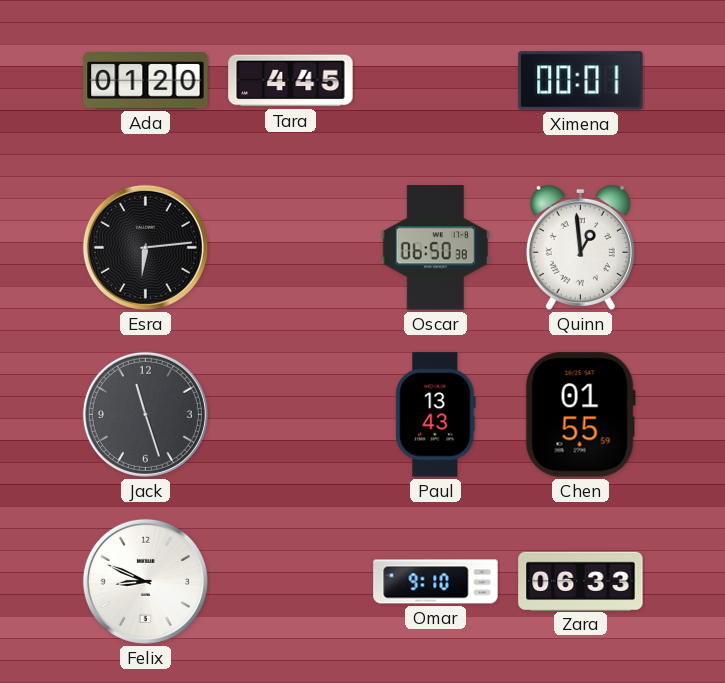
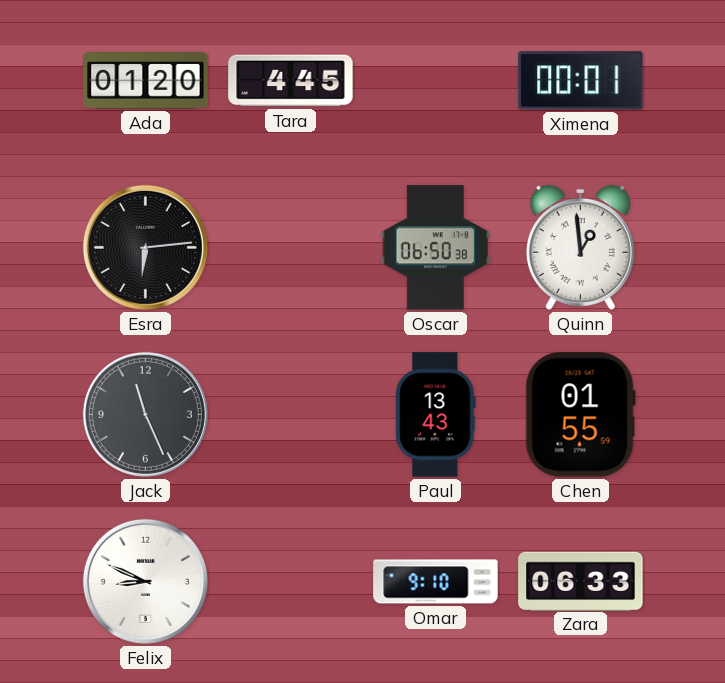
Jack: 11:27 -> 11:26
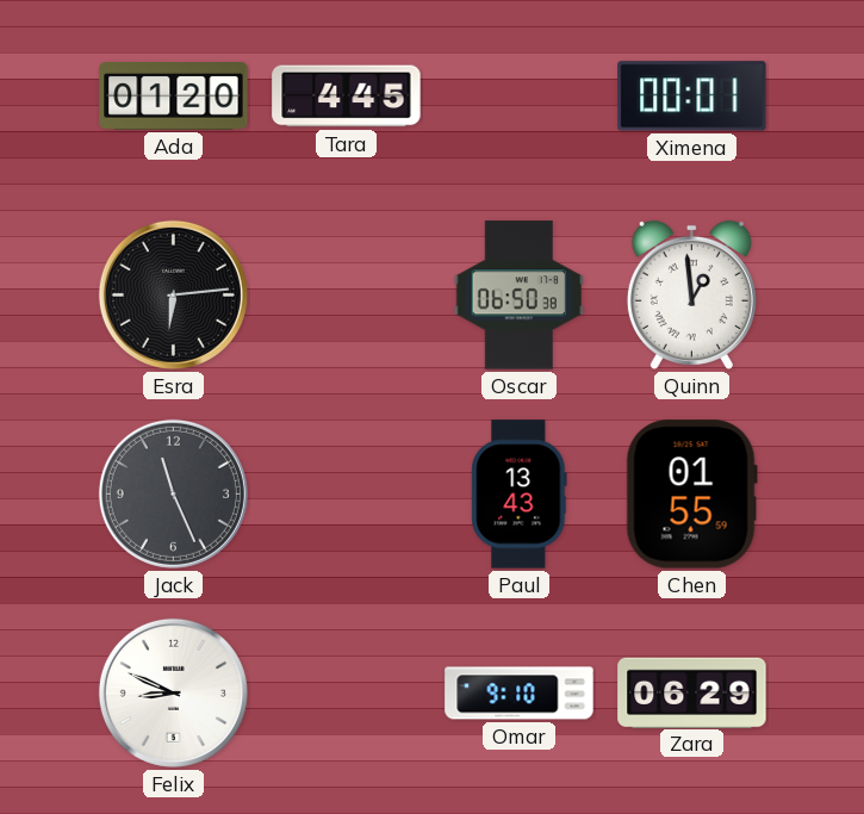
Zara: 06:33 -> 06:29
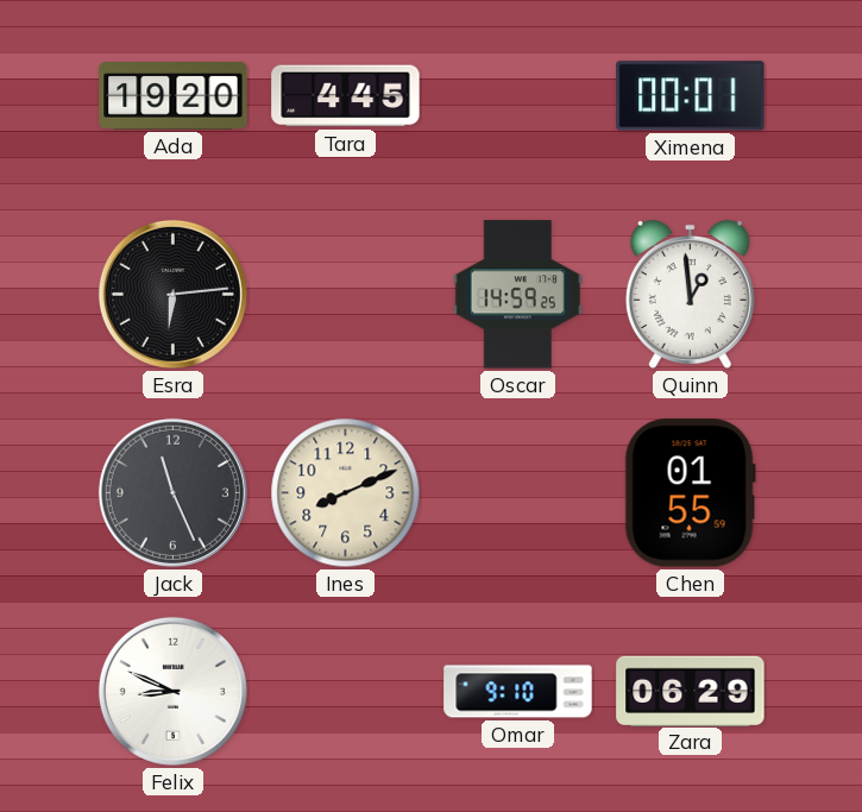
Ada: 01:20 -> 19:20
Oscar: 06:50 -> 14:59
Ines: none -> 8:11
Paul: 13:43 -> none
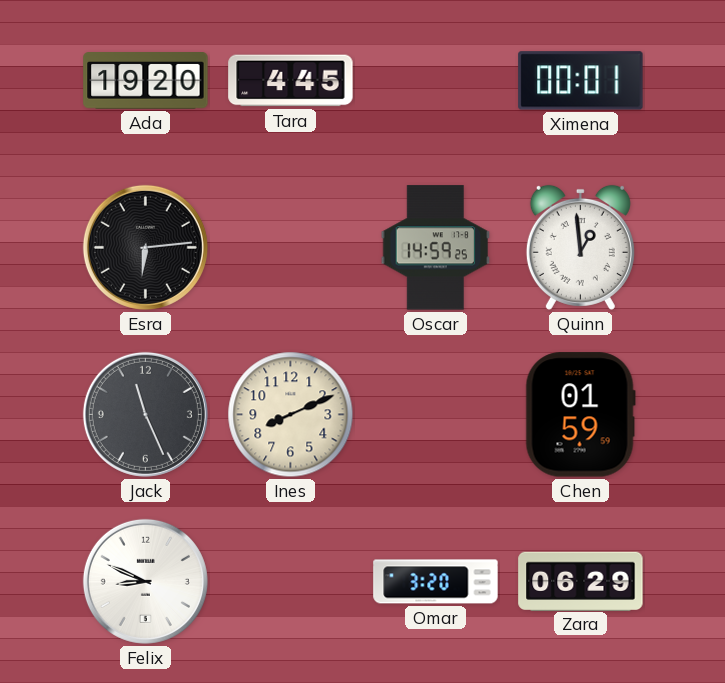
Chen: 01:55 -> 01:59
Omar: 9:10 -> 3:20
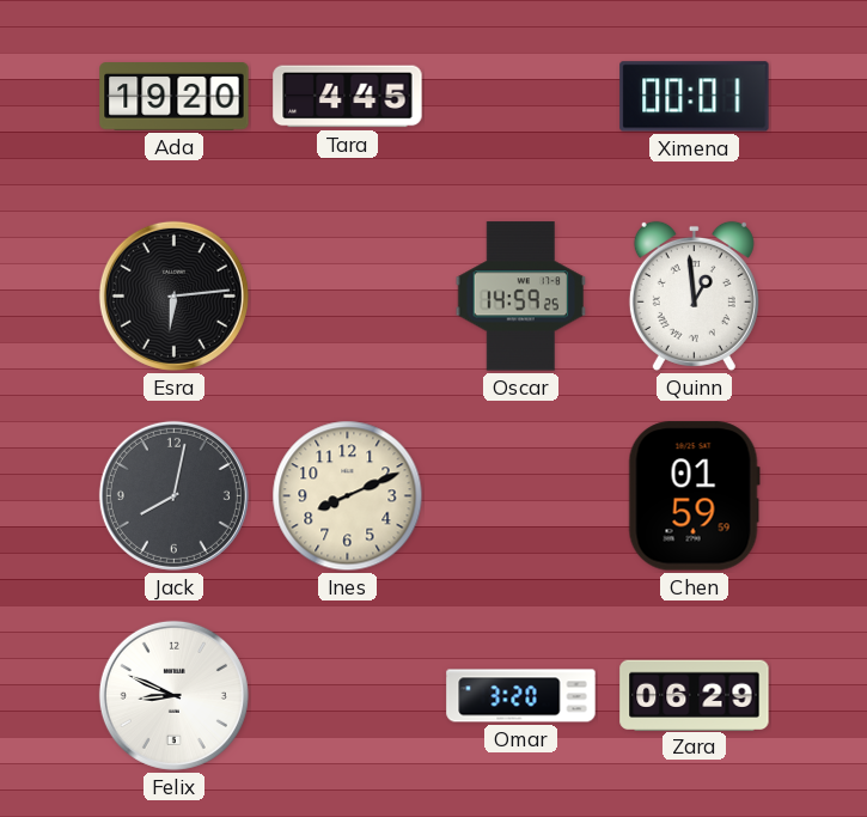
Jack: 11:26 -> 8:02
